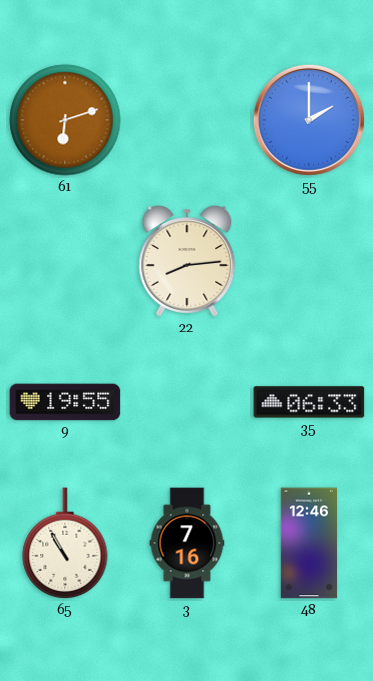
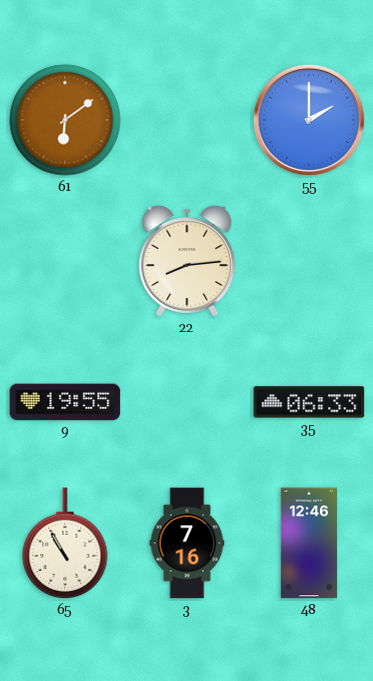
61: 6:12 -> 6:09
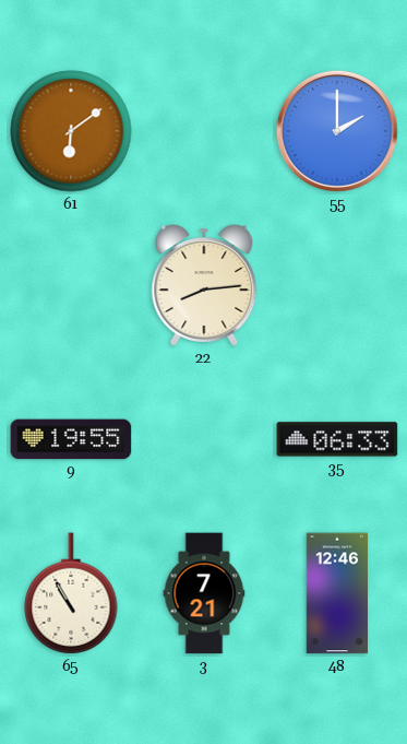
3: 7:16 -> 7:21
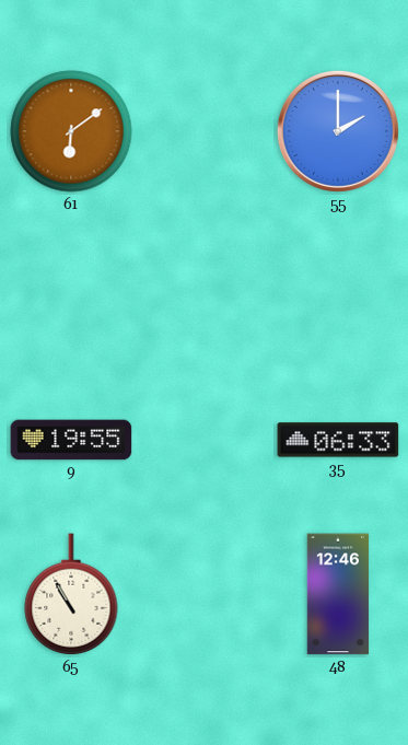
22: 8:14 -> none
3: 7:21 -> none
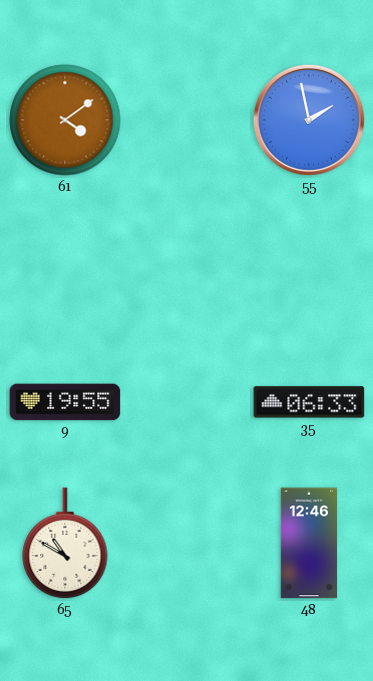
61: 6:09 -> 4:09
55: 2:00 -> 1:58
65: 10:55 -> 10:50
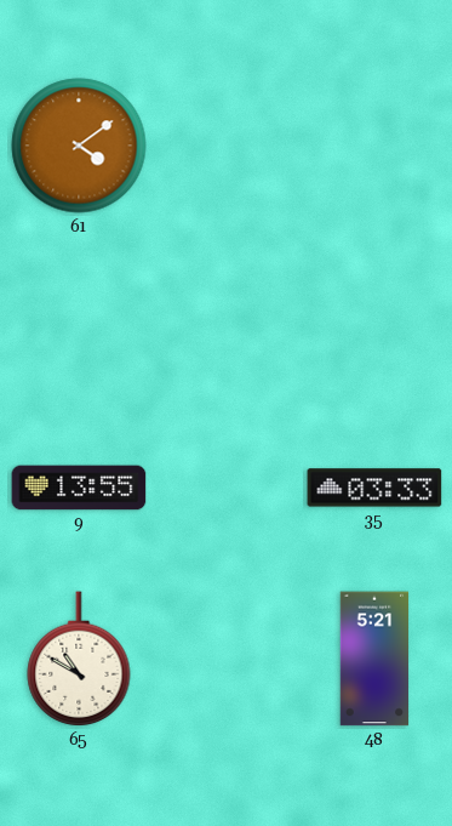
55: 1:58 -> none
9: 19:55 -> 13:55
35: 06:33 -> 03:33
48: 12:46 -> 5:21
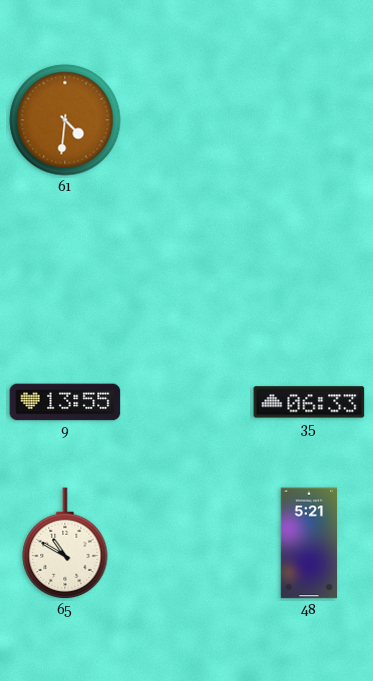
61: 4:09 -> 4:31
35: 03:33 -> 06:33
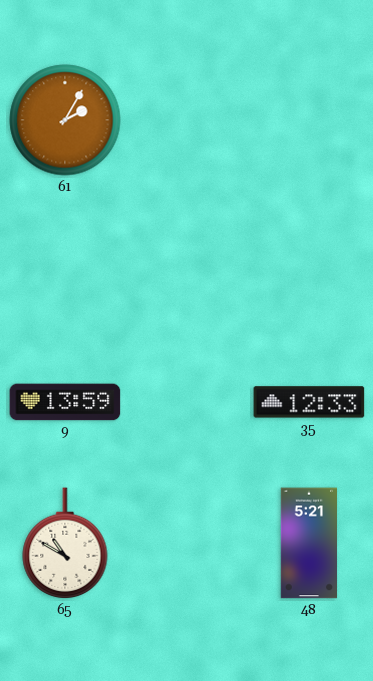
61: 4:31 -> 2:05
9: 13:55 -> 13:59
35: 06:33 -> 12:33
